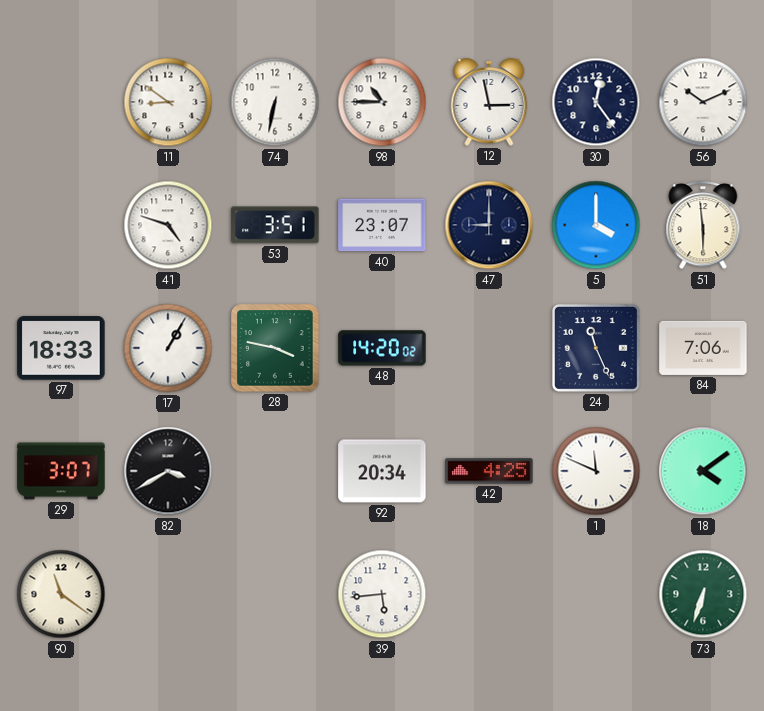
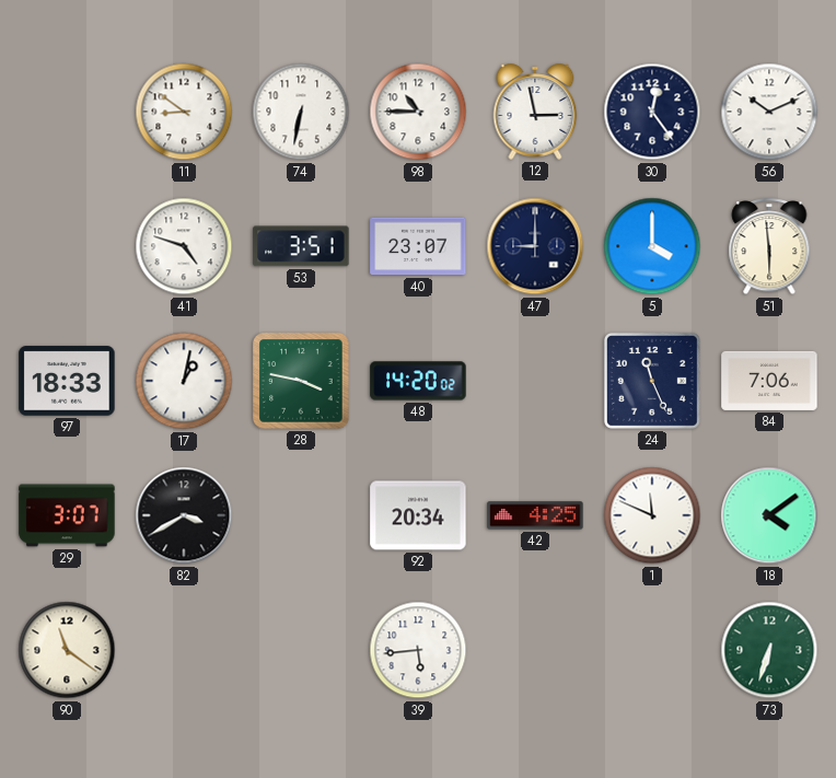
17: 1:05 -> 1:02
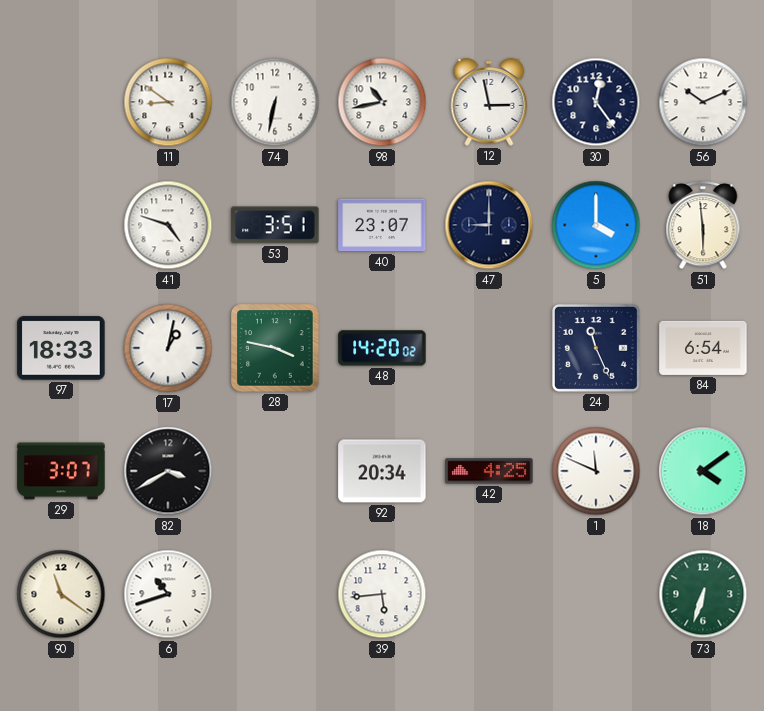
98: 10:45 -> 10:43
84: 7:06 -> 6:54
6: none -> 10:42
